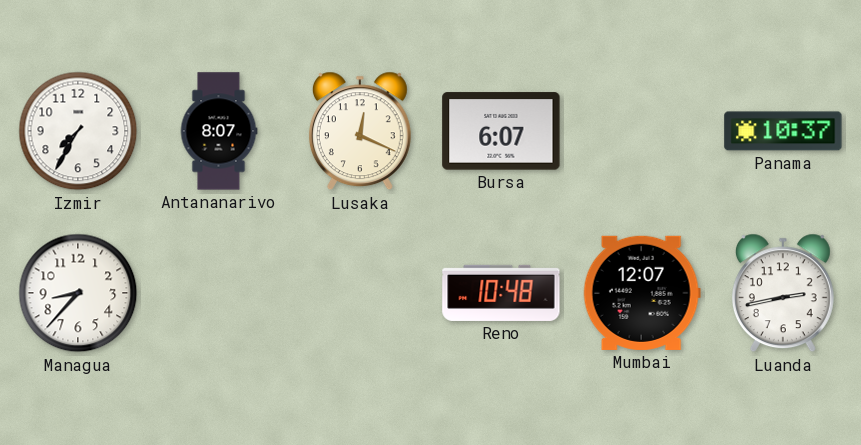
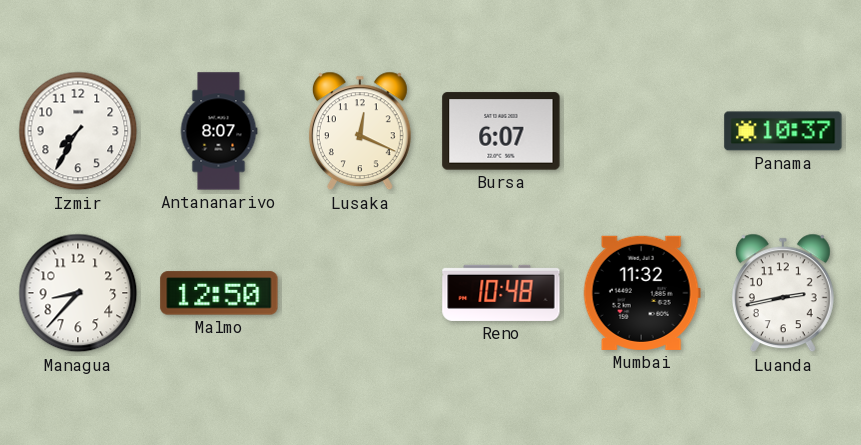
Malmo: none -> 12:50
Mumbai: 12:07 -> 11:32
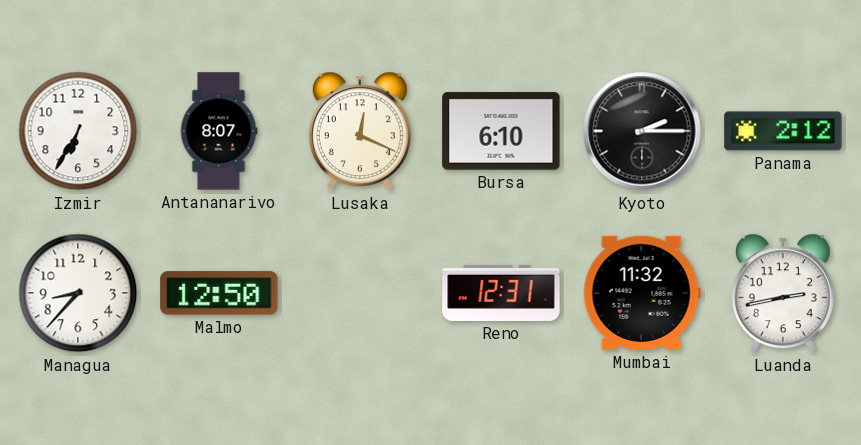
Izmir: 7:35 -> 6:35
Bursa: 6:07 -> 6:10
Kyoto: none -> 2:15
Panama: 10:37 -> 2:12
Reno: 10:48 -> 12:31
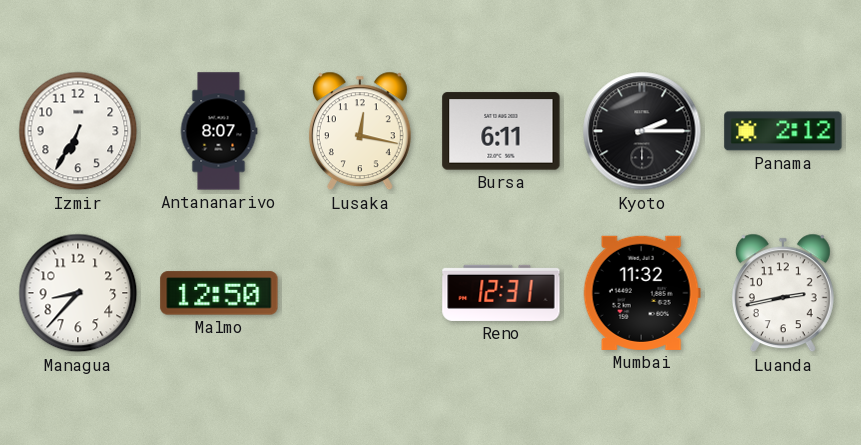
Lusaka: 12:19 -> 12:17
Bursa: 6:10 -> 6:11
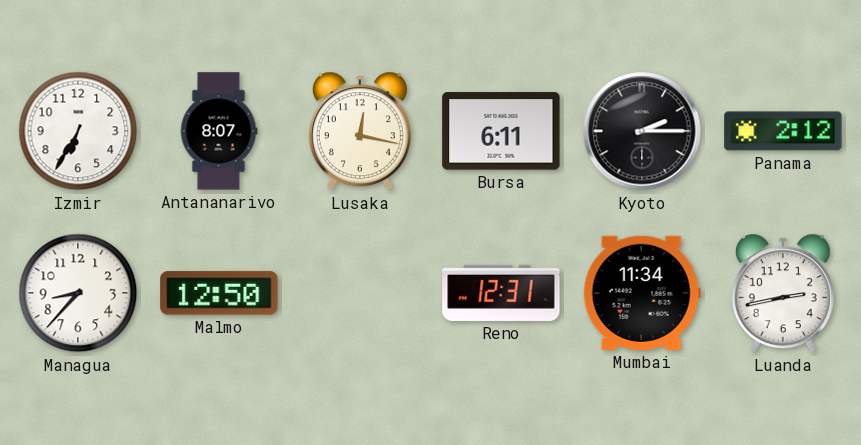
Mumbai: 11:32 -> 11:34
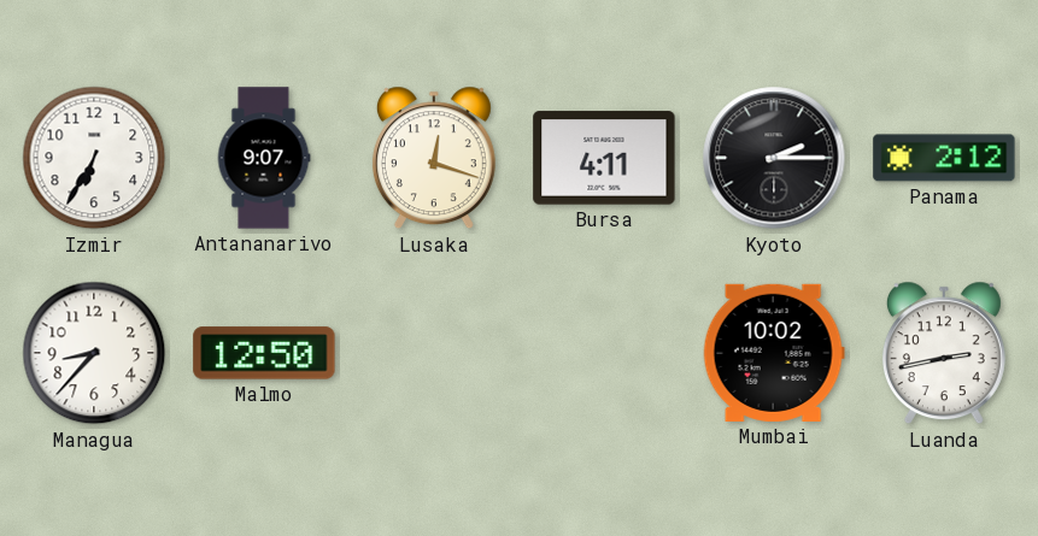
Antananarivo: 8:07 -> 9:07
Lusaka: 12:17 -> 12:18
Bursa: 6:11 -> 4:11
Reno: 12:31 -> none
Mumbai: 11:34 -> 10:02
